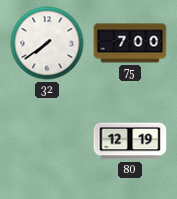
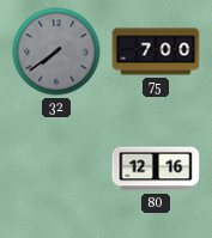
32 dial: white -> grey
80: 12:19 -> 12:16
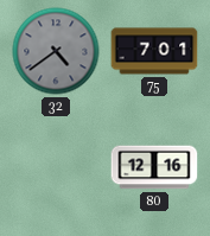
32: 7:39 -> 4:39
75: 7:00 -> 7:01
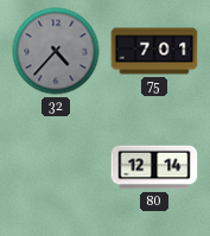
32: 4:39 -> 4:37
80: 12:16 -> 12:14
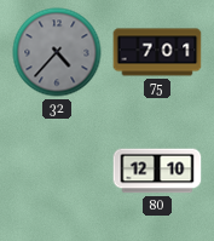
80: 12:14 -> 12:10
